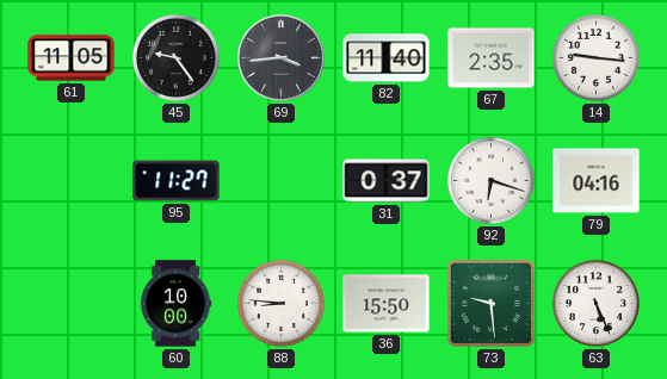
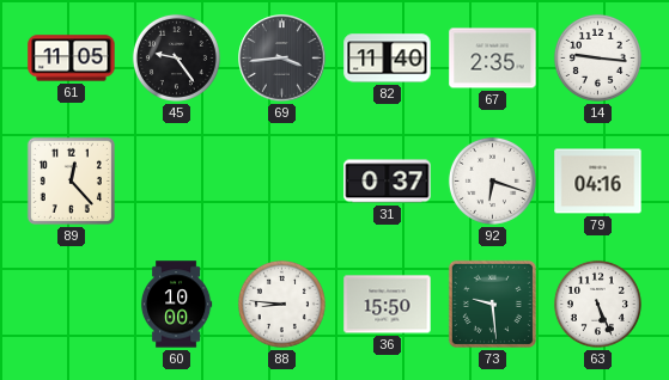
89: none -> 12:23
95: 11:27 -> none
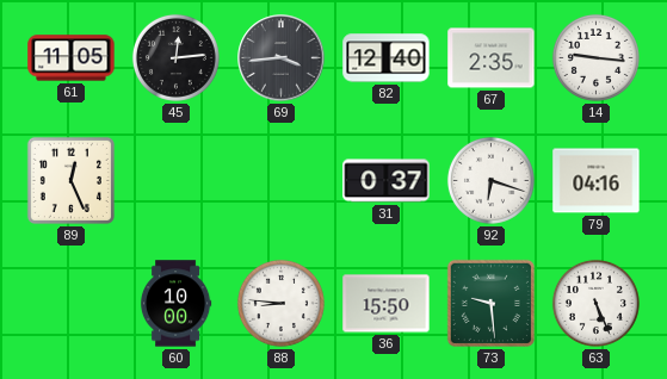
45: 9:24 -> 12:14
82: 11:40 -> 12:40
89: 12:23 -> 12:26
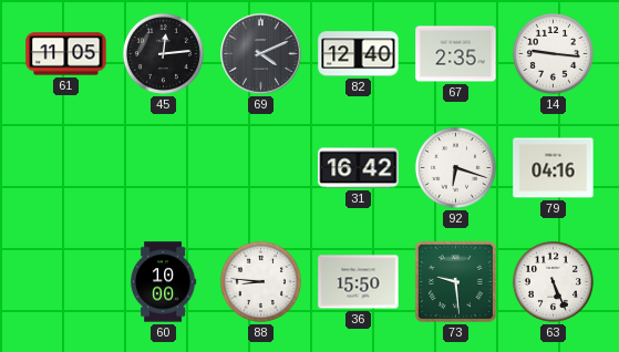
69: 3:44 -> 4:11
89: 12:26 -> none
31: 0:37 -> 16:42
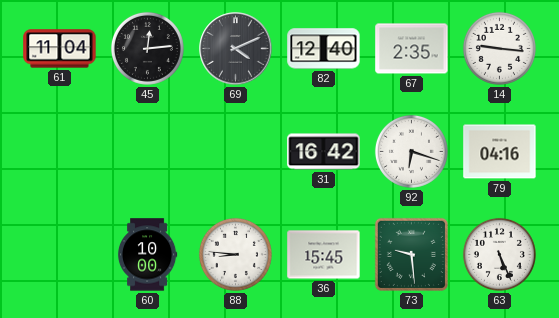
61: 11:05 -> 11:04
36: 15:50 -> 15:45
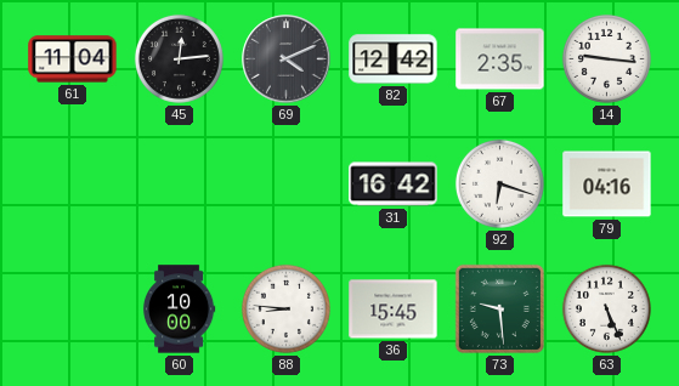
82: 12:40 -> 12:42
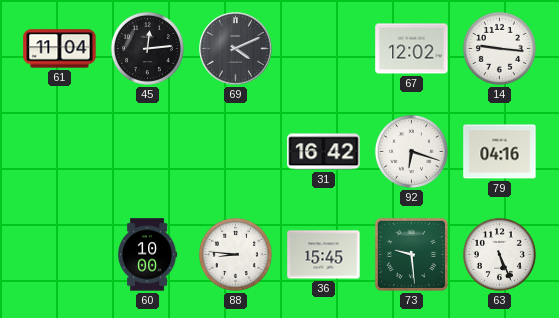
82: 12:42 -> none
67: 2:35 -> 12:02
